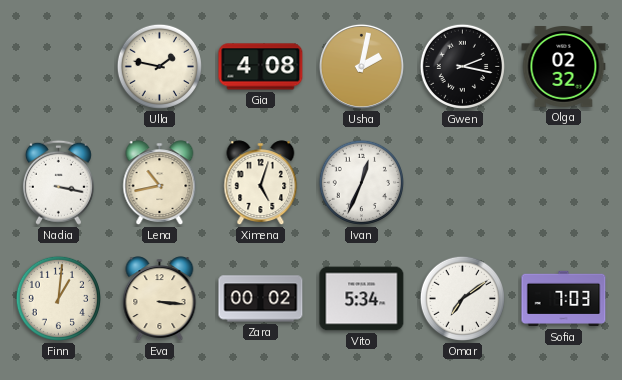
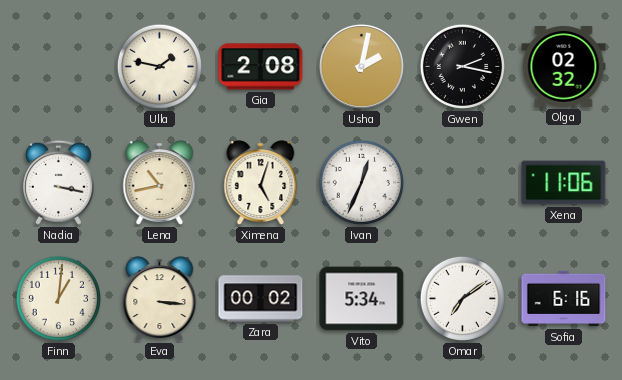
Gia: 4:08 -> 2:08
Xena: none -> 11:06
Sofia: 7:03 -> 6:16
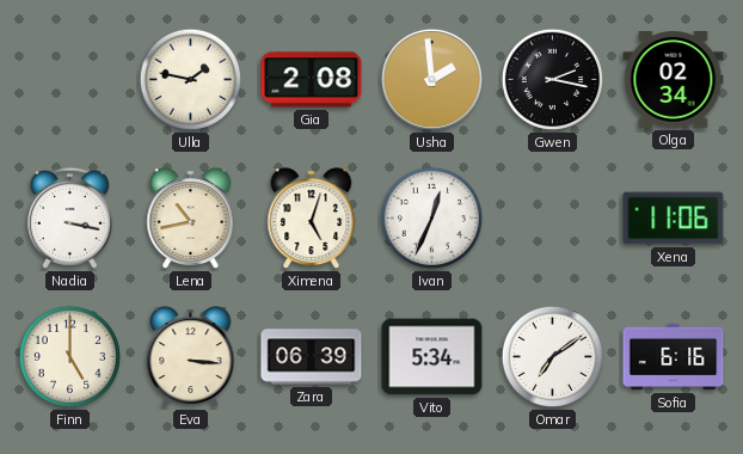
Usha: 2:02 -> 1:59
Olga: 02:32 -> 02:34
Finn: 1:01 -> 5:00
Zara: 00:02 -> 06:39
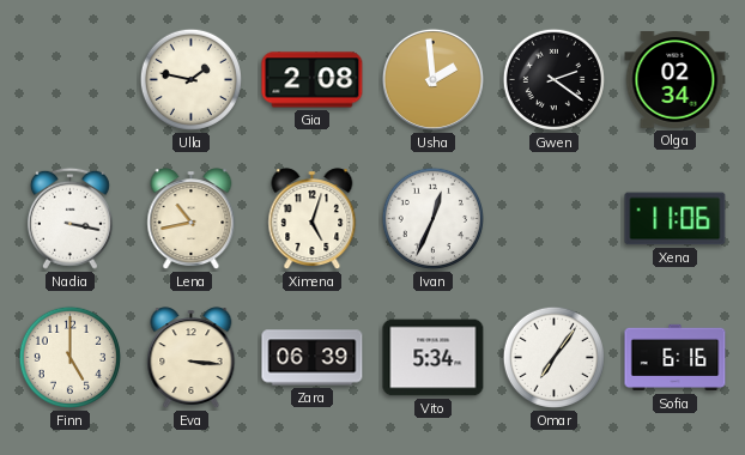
Gwen: 2:17 -> 2:21
Omar: 7:09 -> 7:06
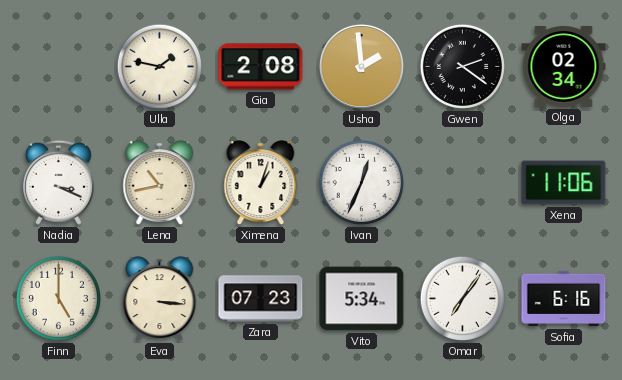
Nadia: 3:17 -> 3:19
Ximena: 5:03 -> 1:03
Zara: 06:39 -> 07:23
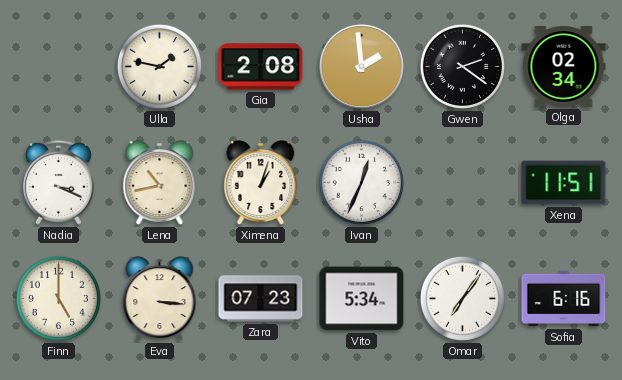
Xena: 11:06 -> 11:51
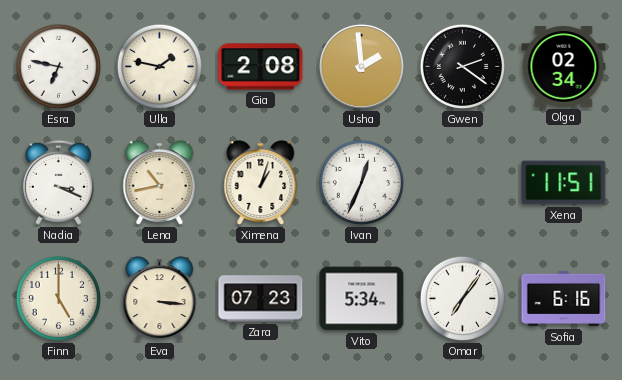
Esra: none -> 6:47
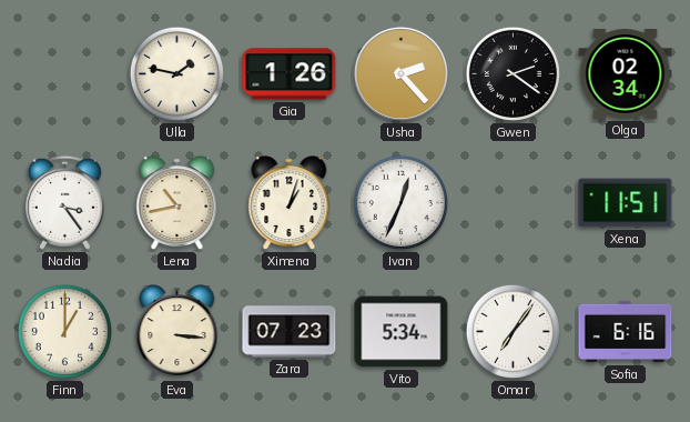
Esra: 6:47 -> none
Gia: 2:08 -> 1:26
Usha: 1:59 -> 2:23
Nadia: 3:19 -> 3:24
Finn: 5:00 -> 1:00
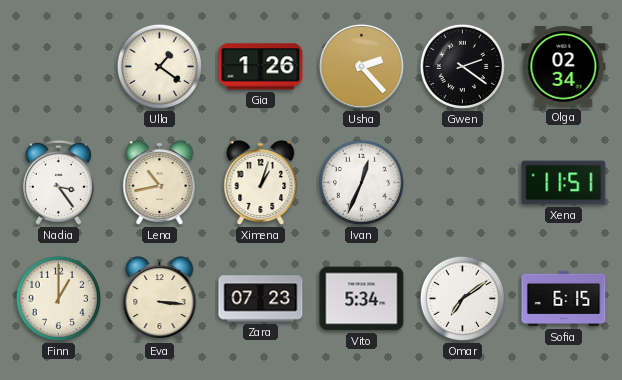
Ulla: 1:47 -> 1:21
Omar: 7:06 -> 7:09
Sofia: 6:16 -> 6:15
